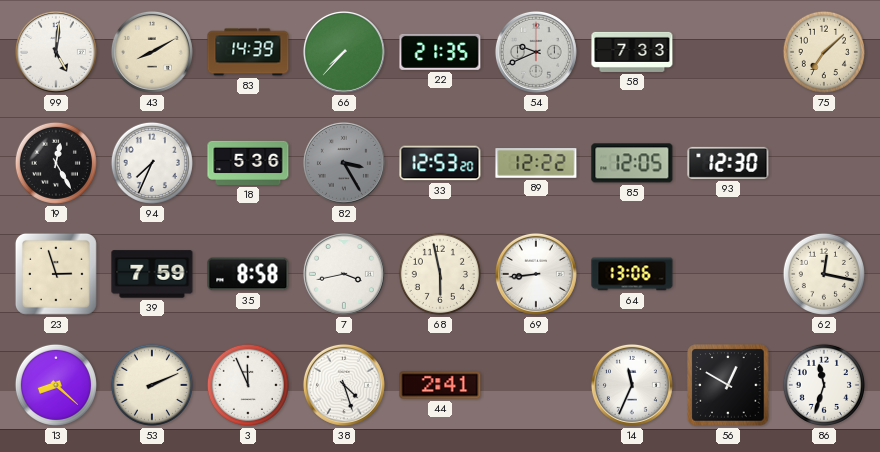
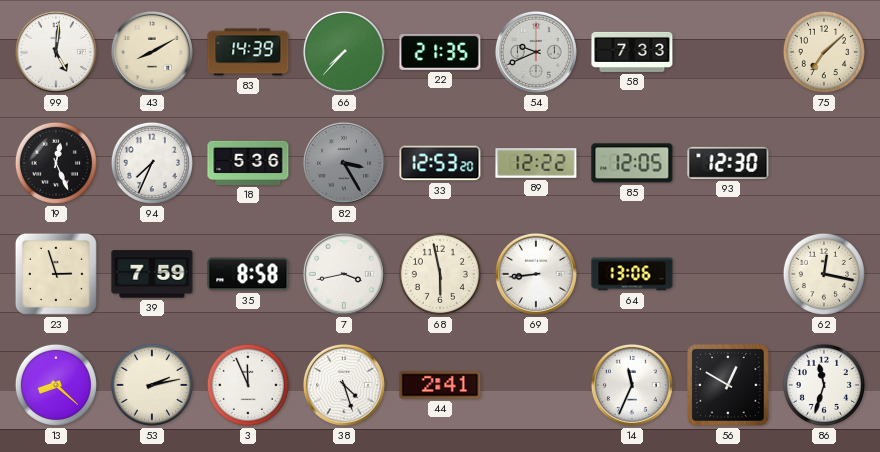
19: 12:25 -> 12:26
53: 2:11 -> 2:13
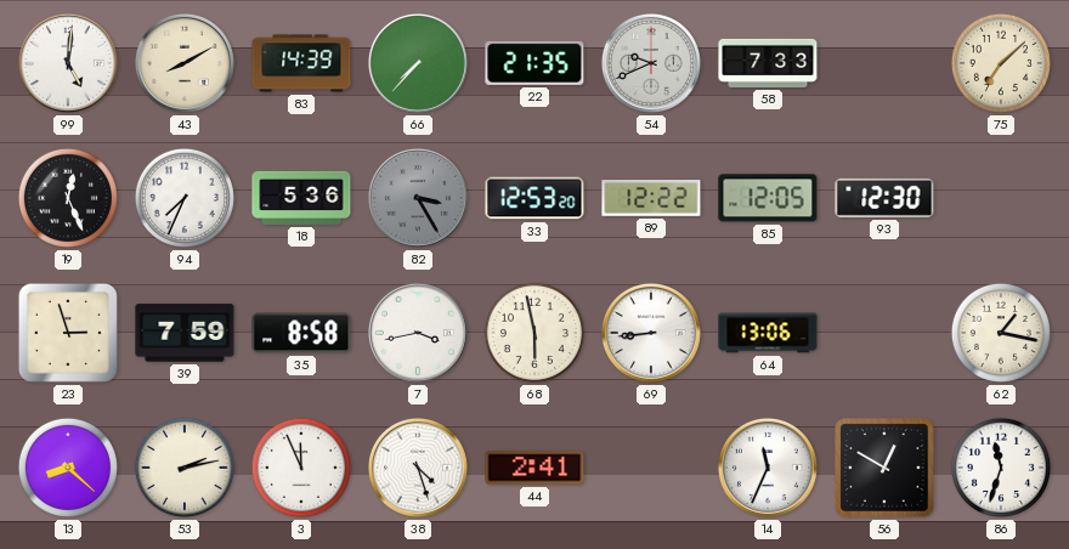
62: 12:17 -> 1:17
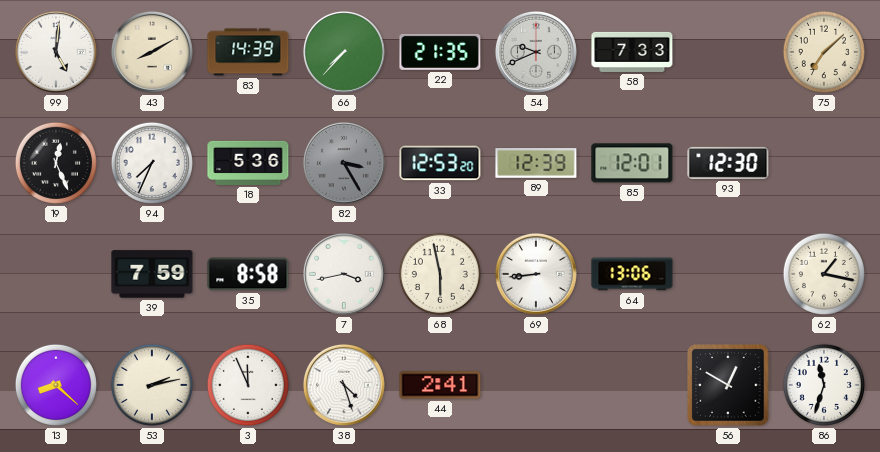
89: 12:22 -> 12:39
85: 12:05 -> 12:01
23: 2:57 -> none
14: 11:34 -> none
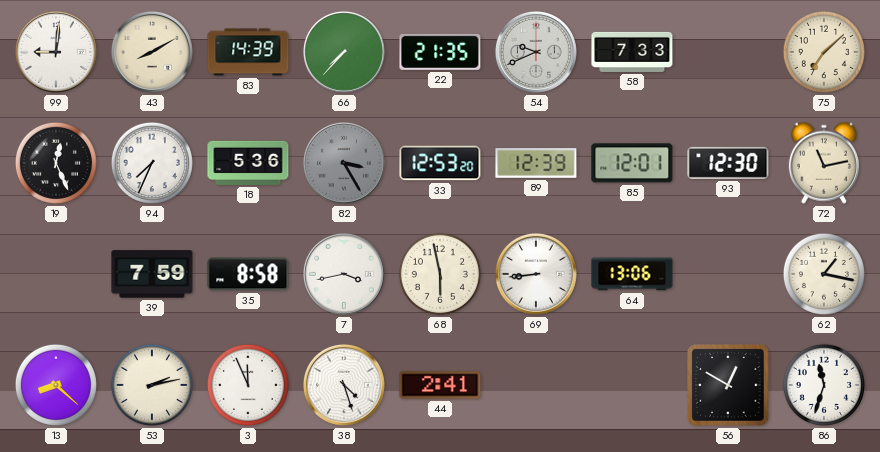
99: 5:01 -> 9:01
72: none -> 11:13
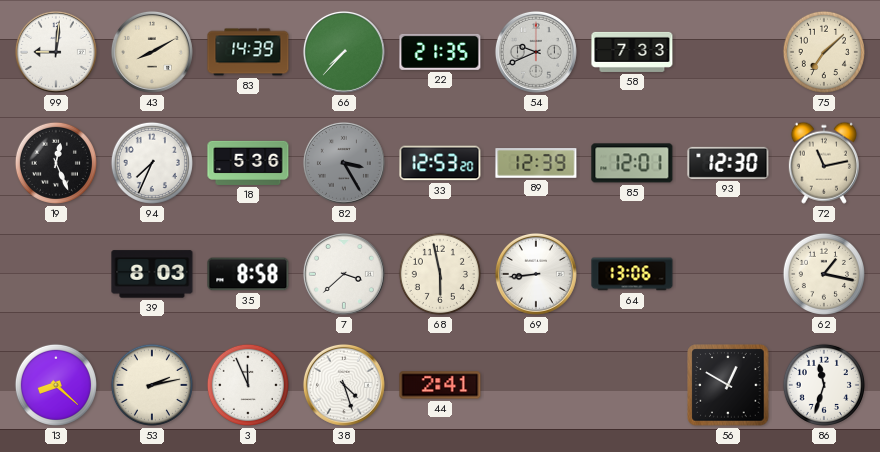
39: 7:59 -> 8:03
7: 3:43 -> 3:38
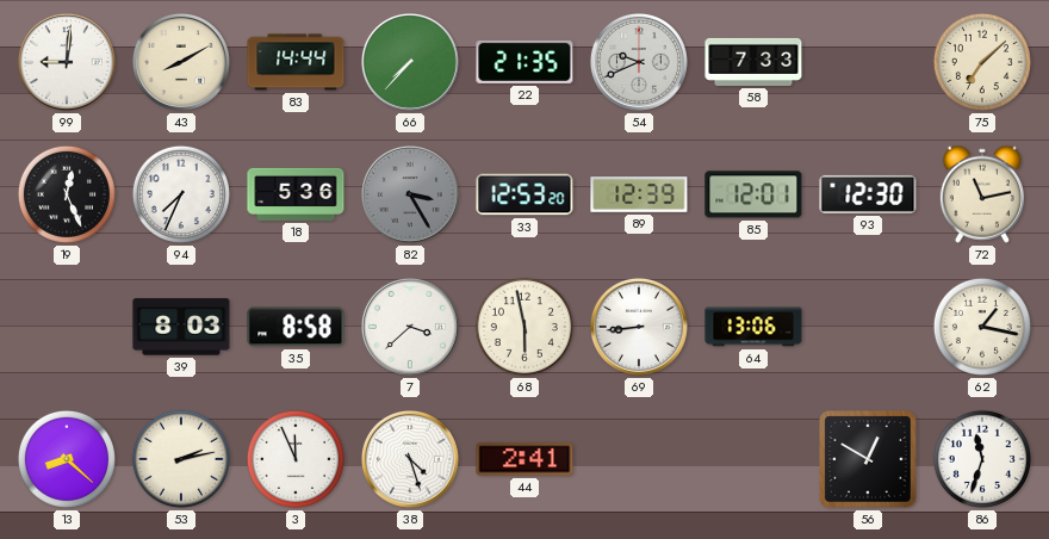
83: 14:39 -> 14:44
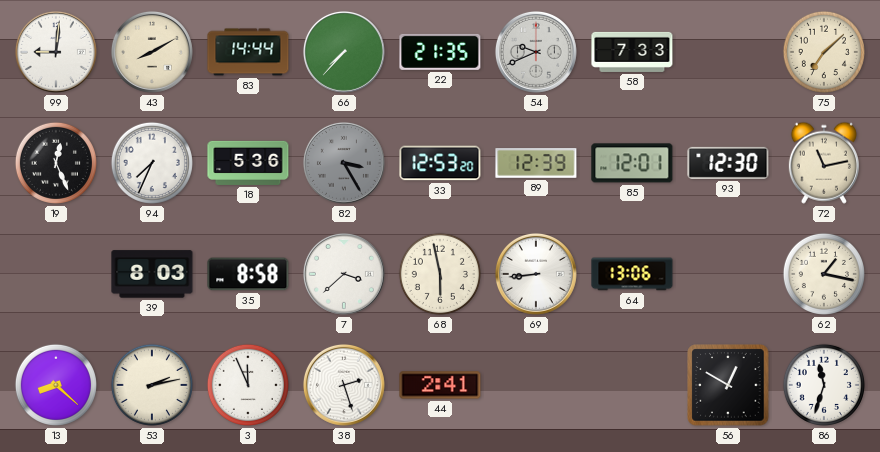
38: 4:27 -> 2:27
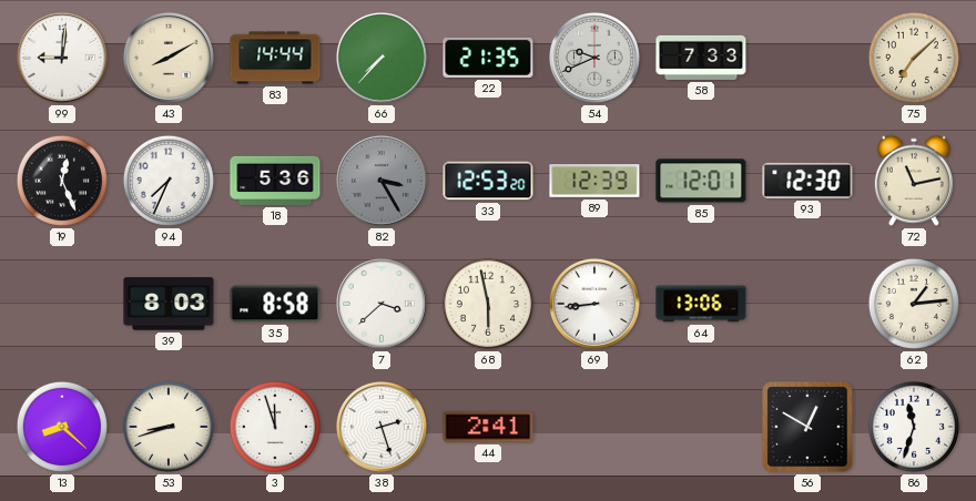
62: 1:17 -> 1:14
53: 2:13 -> 8:42
3: 11:56 -> 11:57
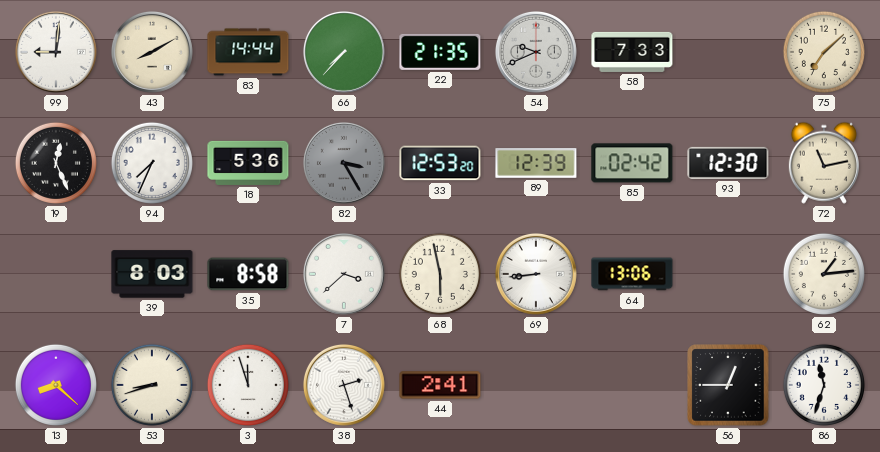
85: 12:01 -> 02:42
56: 12:50 -> 12:45
